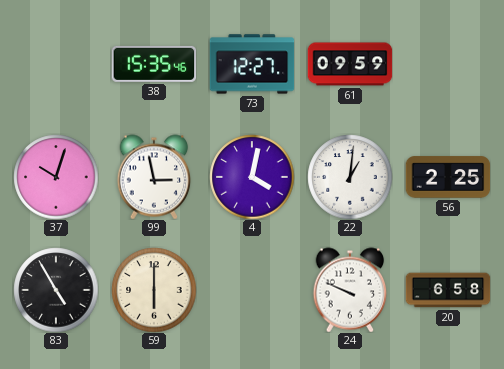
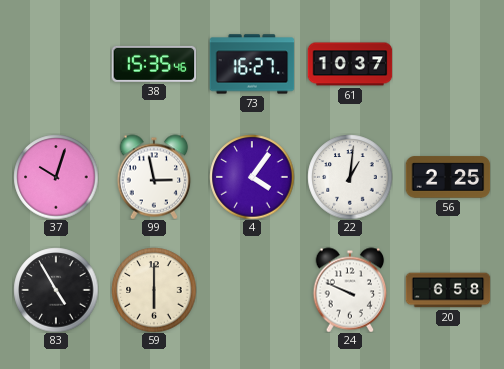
73: 12:27 -> 16:27
61: 09:59 -> 10:37
4: 4:02 -> 4:06
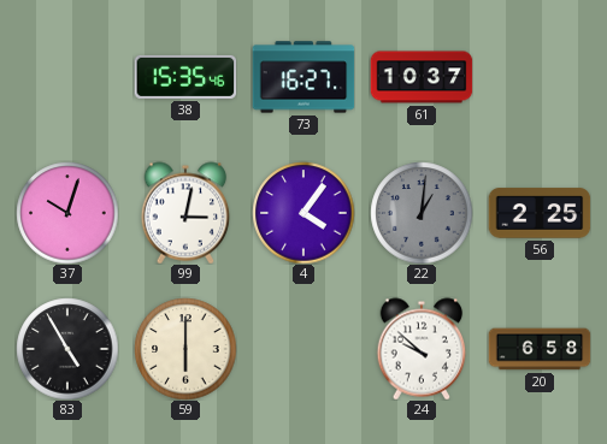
99: 2:58 -> 3:02
22 dial: white -> grey
24: 9:49 -> 9:52
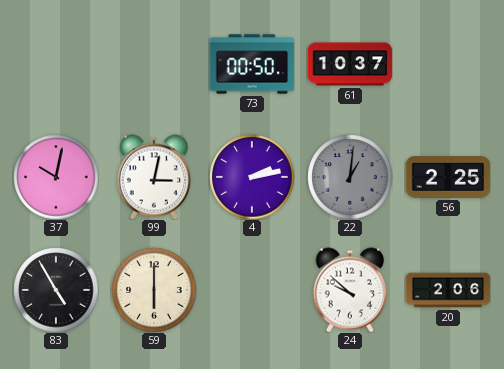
38: 15:35 -> none
73: 16:27 -> 00:50
37: 10:03 -> 10:02
4: 4:06 -> 2:13
20: 6:58 -> 2:06
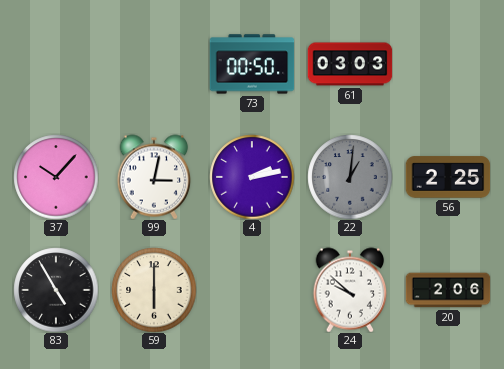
61: 10:37 -> 03:03
37: 10:02 -> 10:07
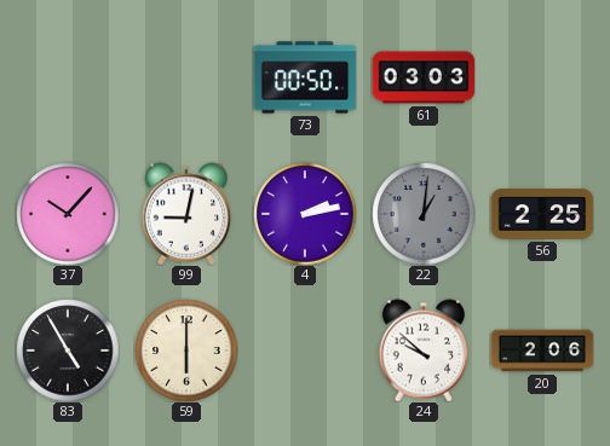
99: 3:02 -> 9:02
